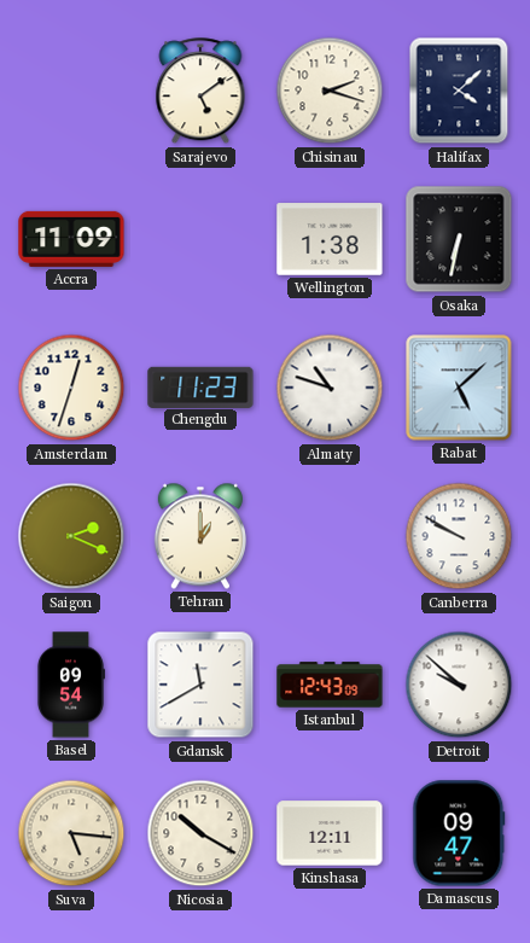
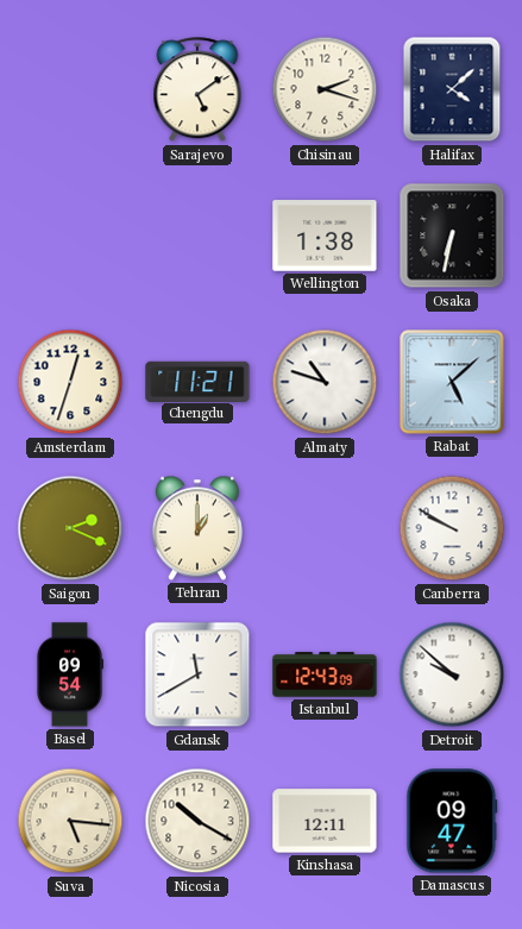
Accra: 11:09 -> none
Chengdu: 11:23 -> 11:21
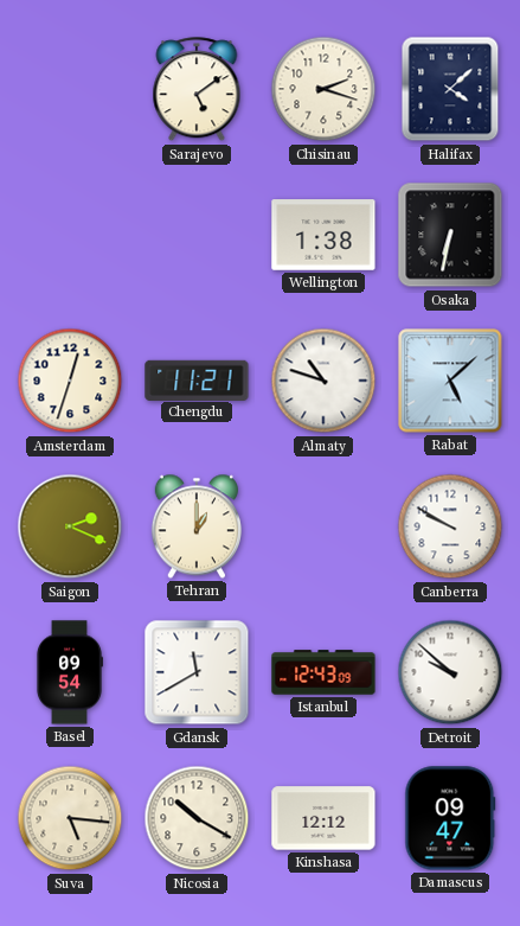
Kinshasa: 12:11 -> 12:12
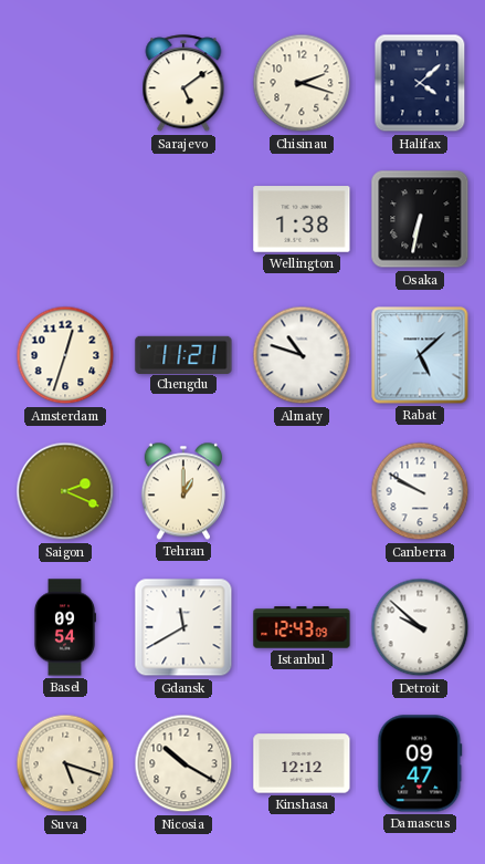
Suva: 5:16 -> 5:18
